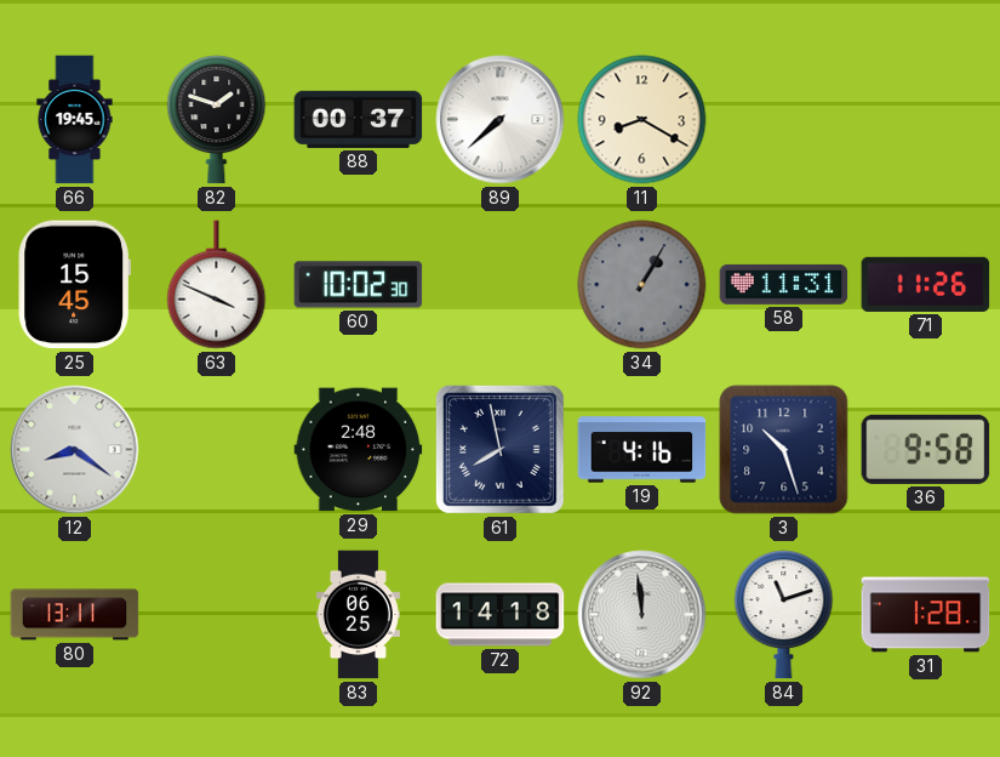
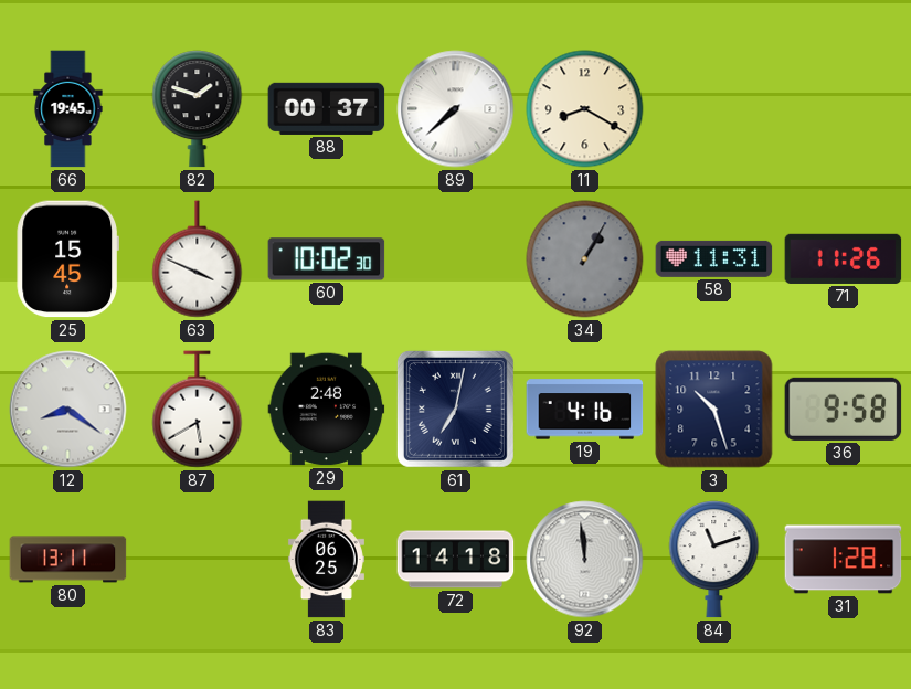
87: none -> 5:40
61: 7:58 -> 7:02
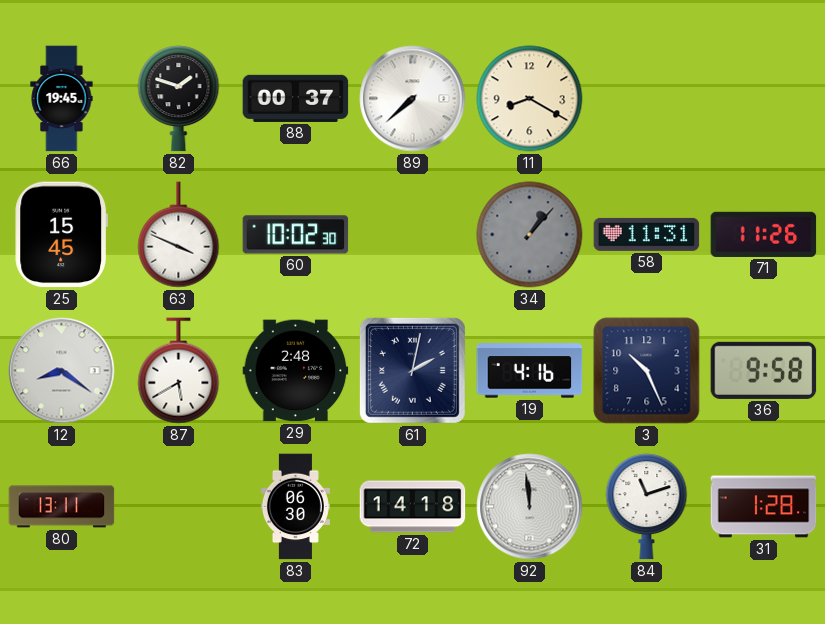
34: 1:05 -> 1:07
61: 7:02 -> 2:02
3: 10:27 -> 10:26
83: 06:25 -> 06:30
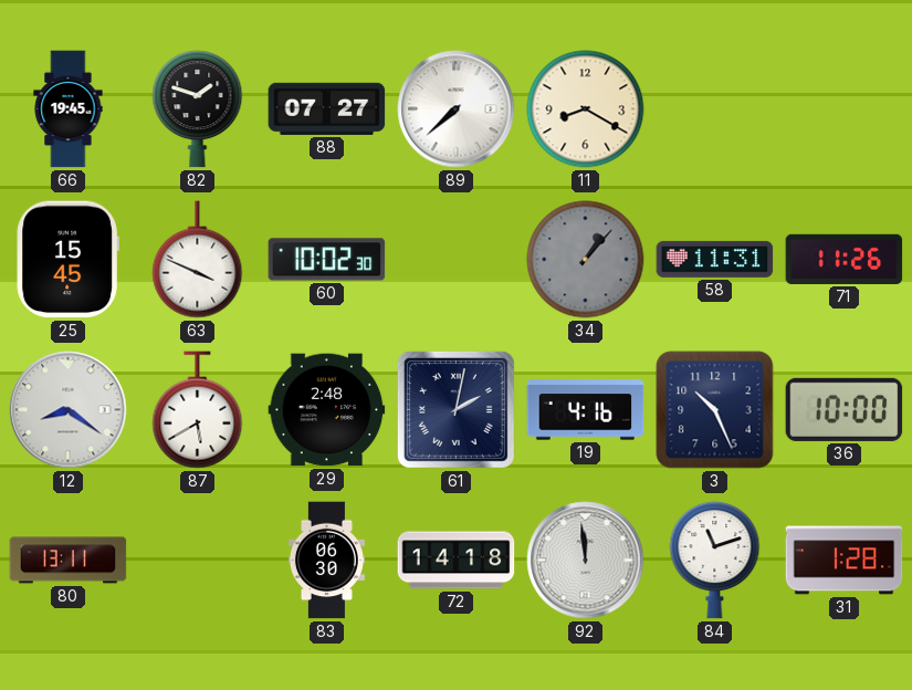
88: 00:37 -> 07:27
36: 9:58 -> 10:00
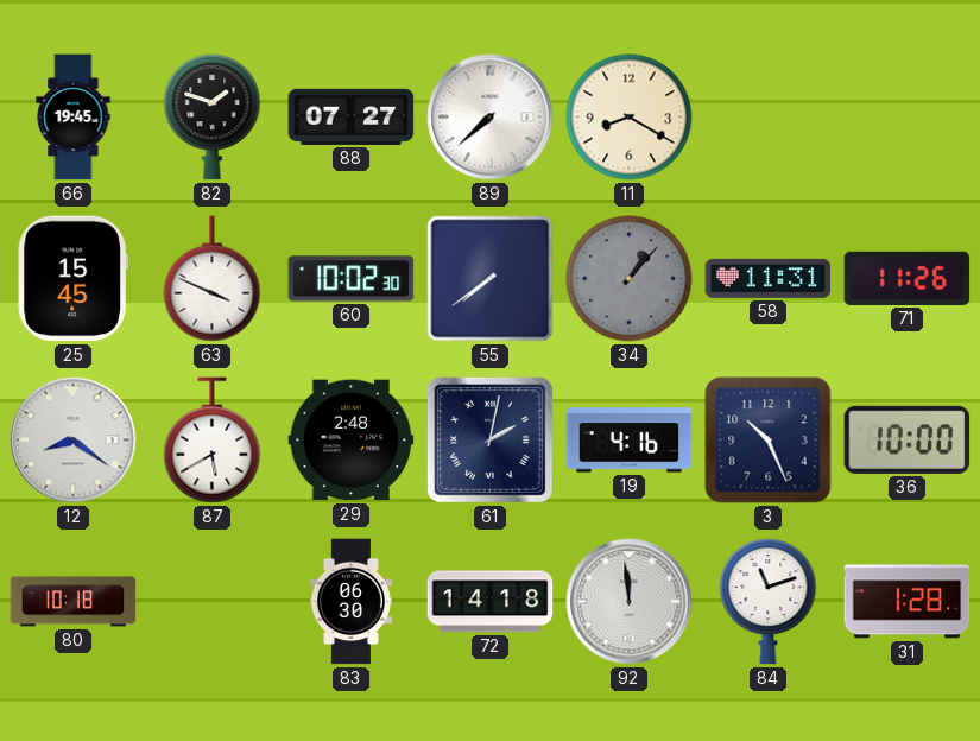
55: none -> 7:39
80: 13:11 -> 10:18
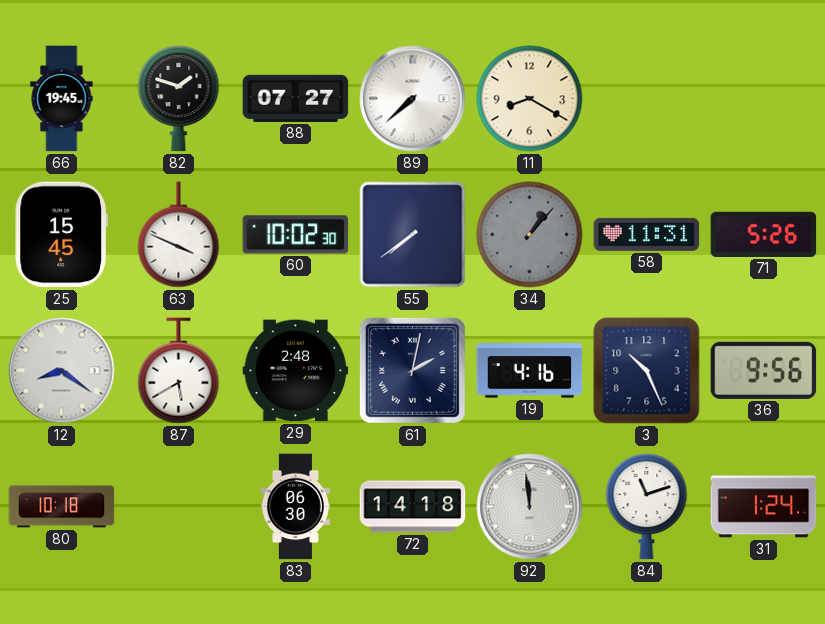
71: 11:26 -> 5:26
36: 10:00 -> 9:56
31: 1:28 -> 1:24
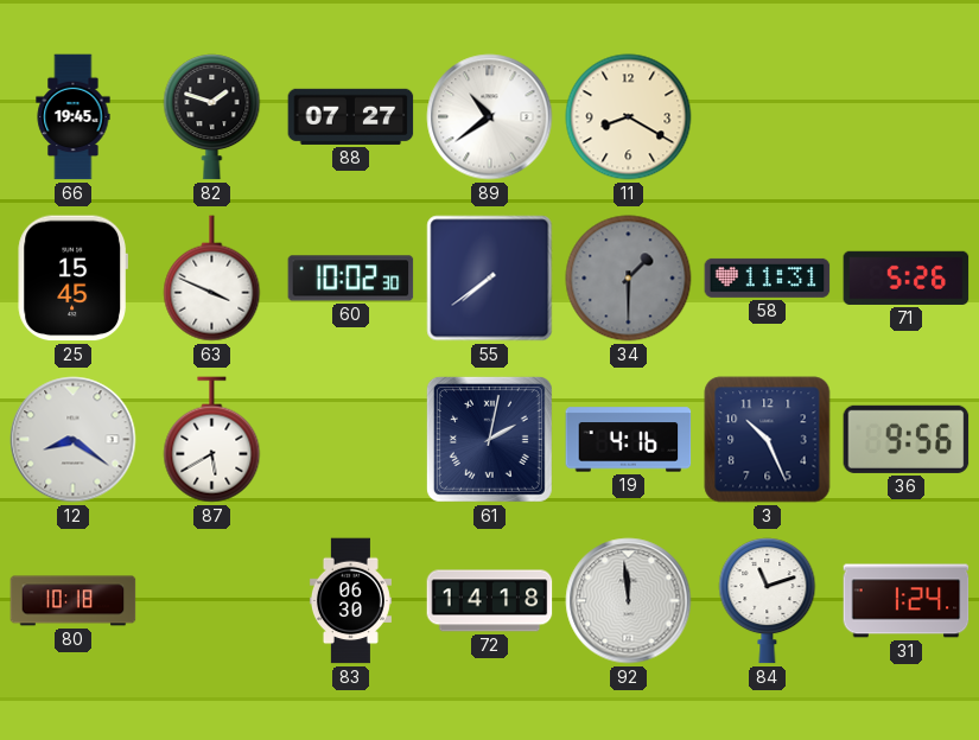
89: 7:38 -> 10:39
34: 1:07 -> 1:30
29: 2:48 -> none
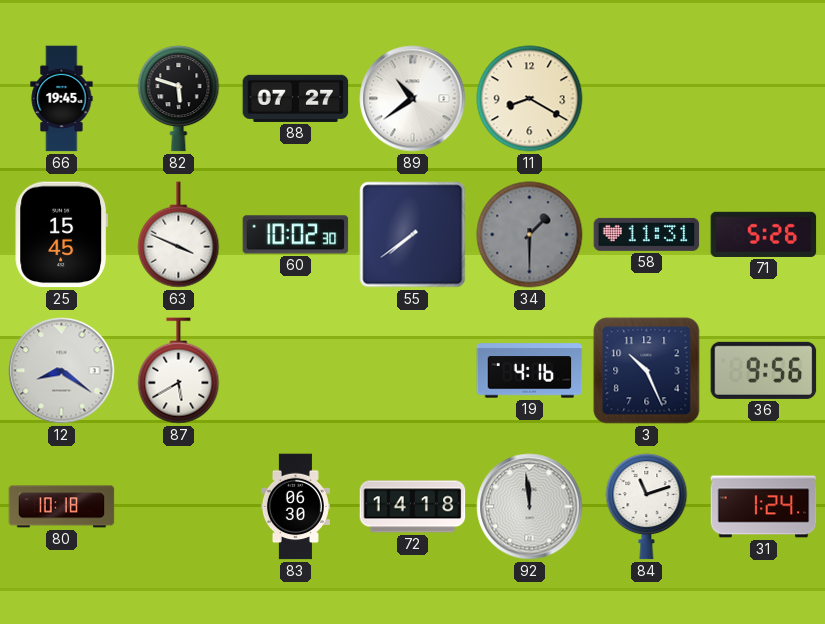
82: 1:48 -> 5:48
61: 2:02 -> none
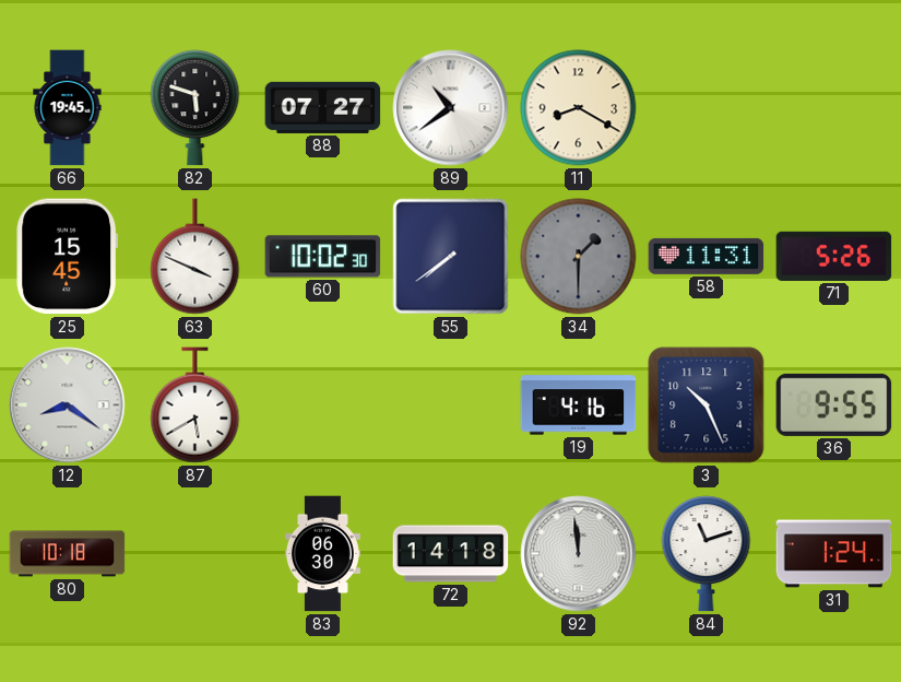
36: 9:56 -> 9:55
